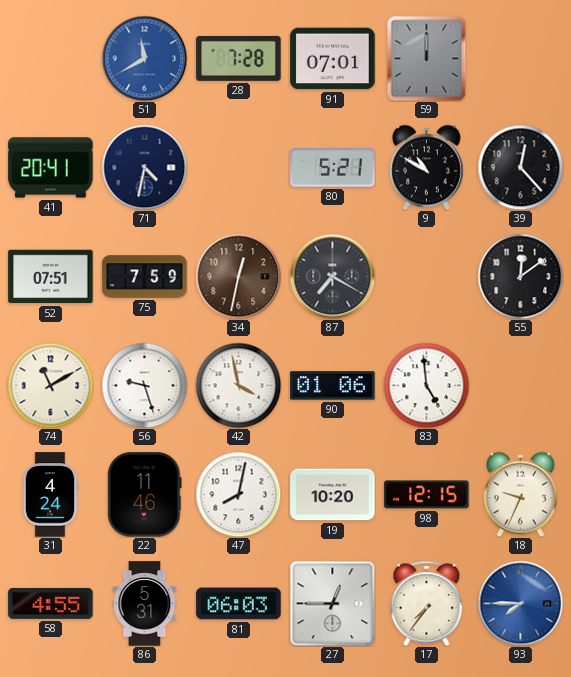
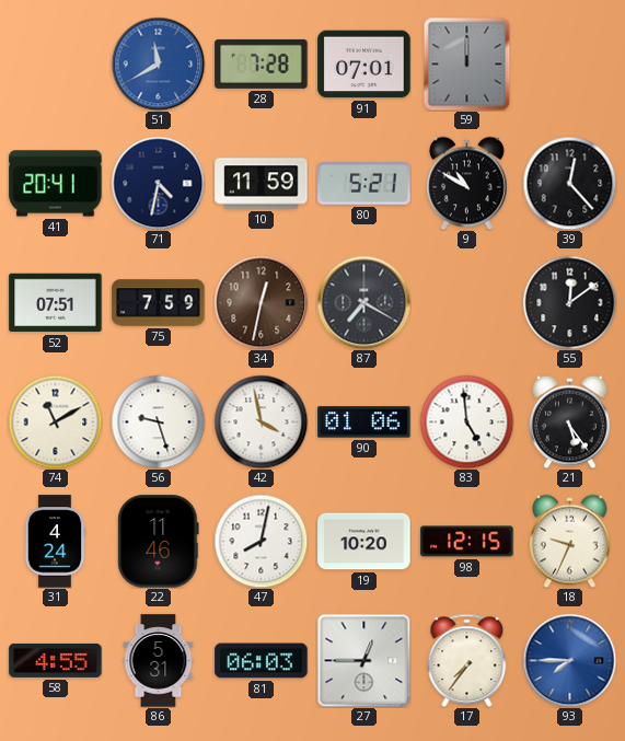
10: none -> 11:59
21: none -> 5:24
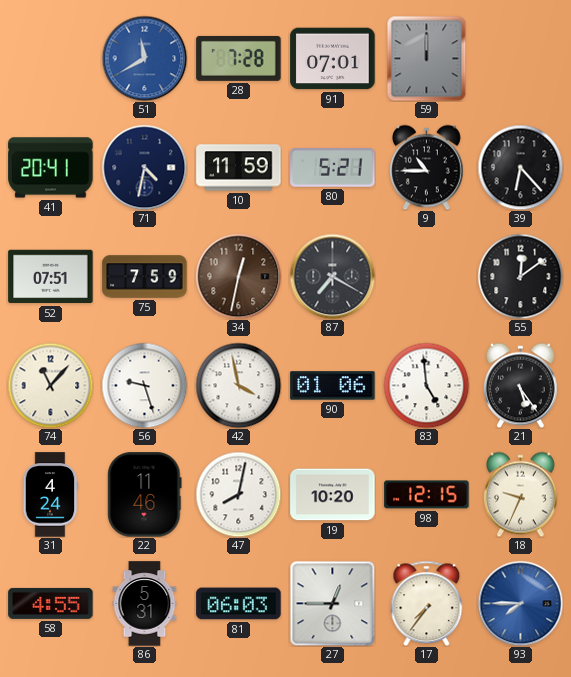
9: 10:50 -> 10:45
39: 12:23 -> 6:23
74: 11:10 -> 11:07
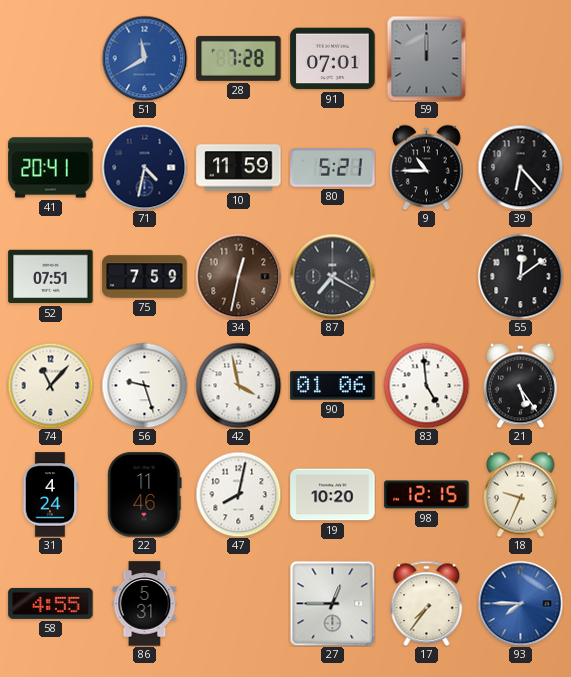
81: 06:03 -> none
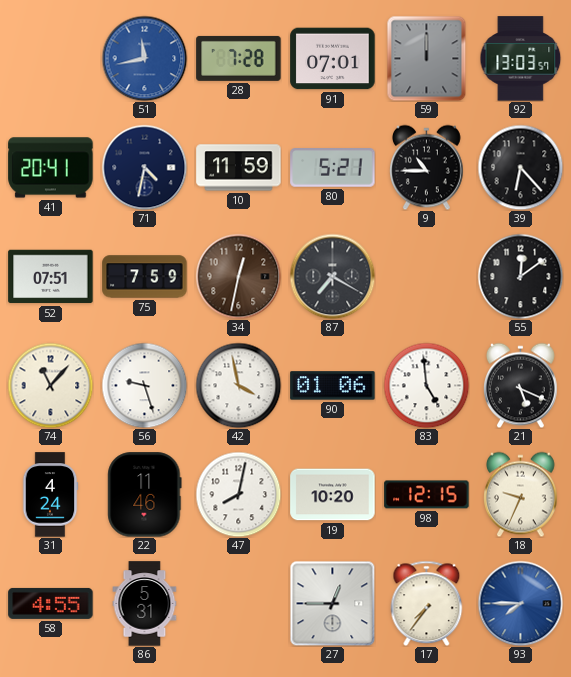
51: 11:40 -> 11:43
92: none -> 13:03
21: 5:24 -> 5:19
